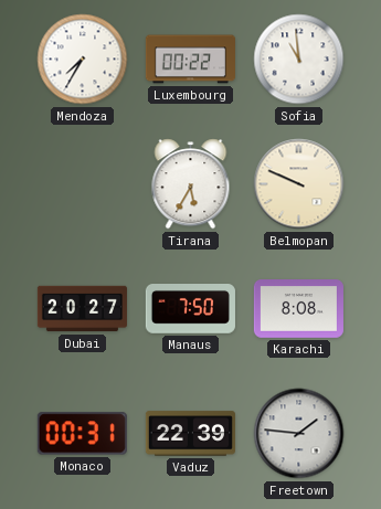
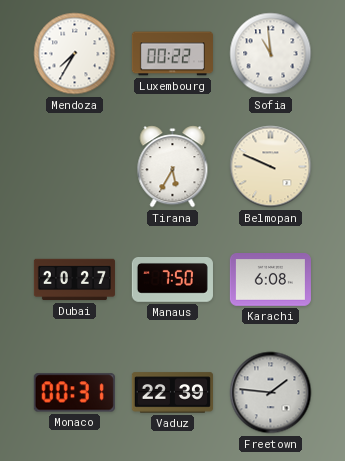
Karachi: 8:08 -> 6:08
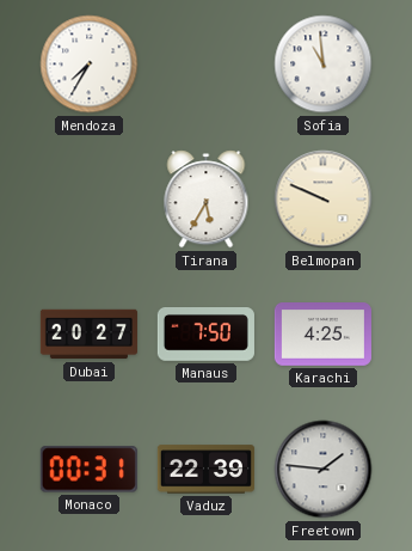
Luxembourg: 00:22 -> none
Karachi: 6:08 -> 4:25
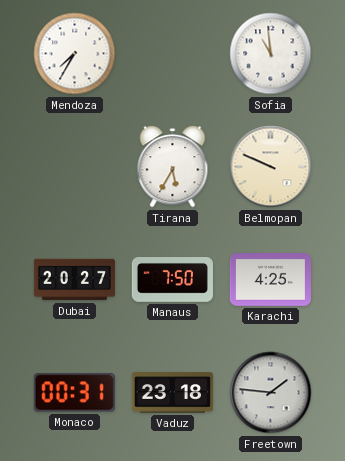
Vaduz: 22:39 -> 23:18
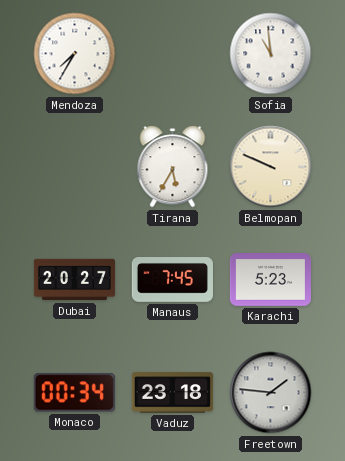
Manaus: 7:50 -> 7:45
Karachi: 4:25 -> 5:23
Monaco: 00:31 -> 00:34
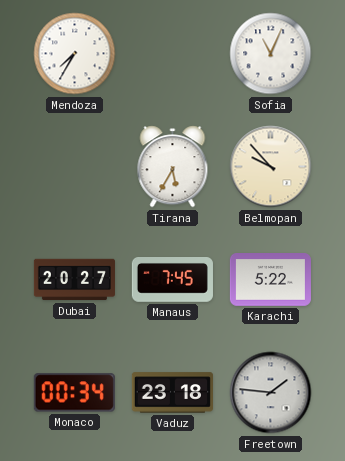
Sofia: 10:59 -> 11:04
Belmopan: 9:49 -> 9:53
Karachi: 5:23 -> 5:22
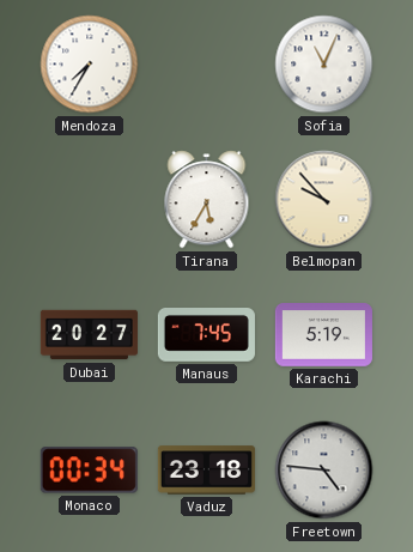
Karachi: 5:22 -> 5:19
Freetown: 1:46 -> 4:46
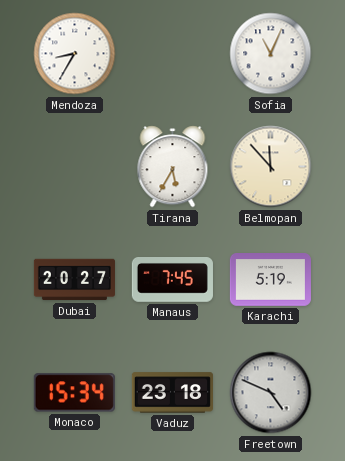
Mendoza: 7:35 -> 8:35
Belmopan: 9:53 -> 11:53
Monaco: 00:34 -> 15:34
Freetown: 4:46 -> 4:49
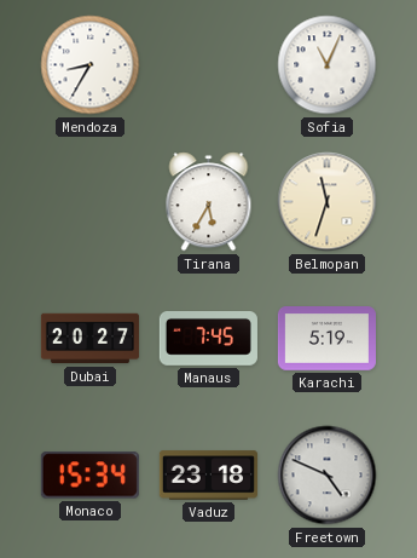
Belmopan: 11:53 -> 11:33
